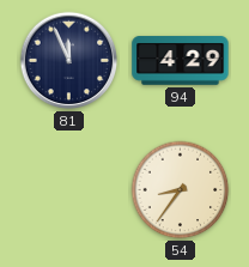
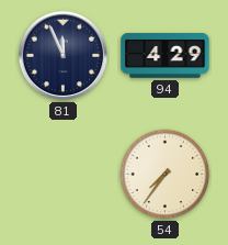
54: 8:36 -> 7:36
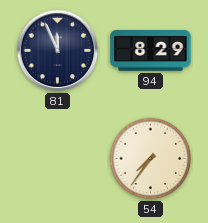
94: 4:29 -> 8:29
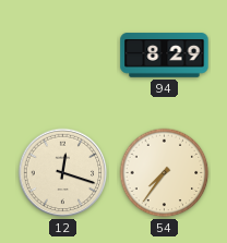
81: 11:56 -> none
12: none -> 12:18
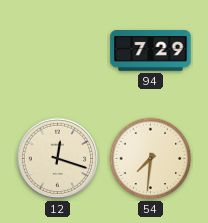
94: 8:29 -> 7:29
54: 7:36 -> 7:31
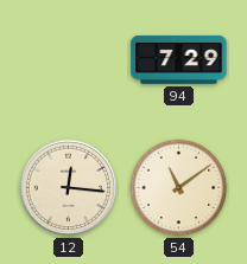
12: 12:18 -> 12:16
54: 7:31 -> 11:09
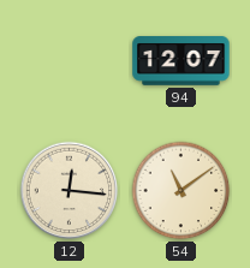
94: 7:29 -> 12:07
